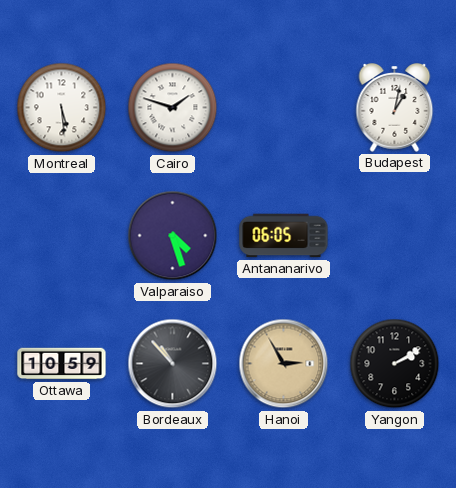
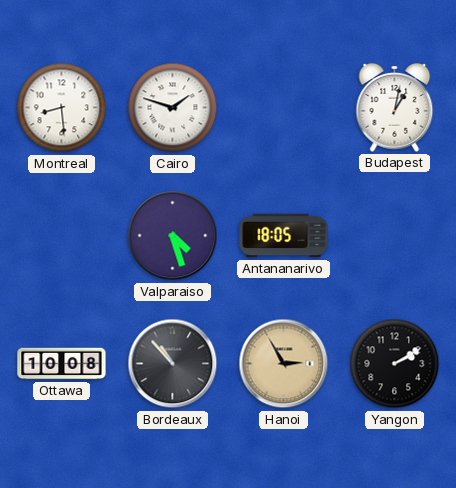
Montreal: 5:29 -> 8:29
Antananarivo: 06:05 -> 18:05
Ottawa: 10:59 -> 10:08
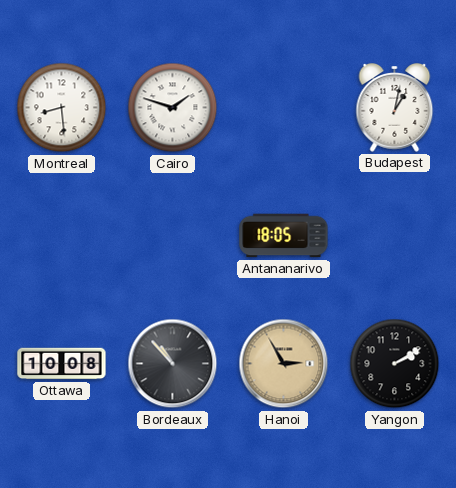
Valparaiso: 4:27 -> none
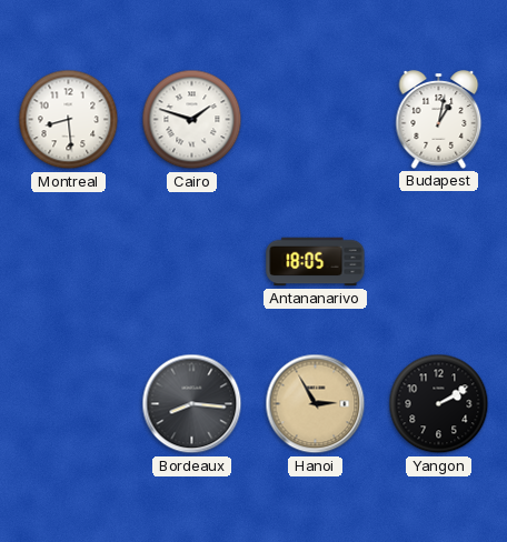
Ottawa: 10:08 -> none
Bordeaux: 10:53 -> 8:16
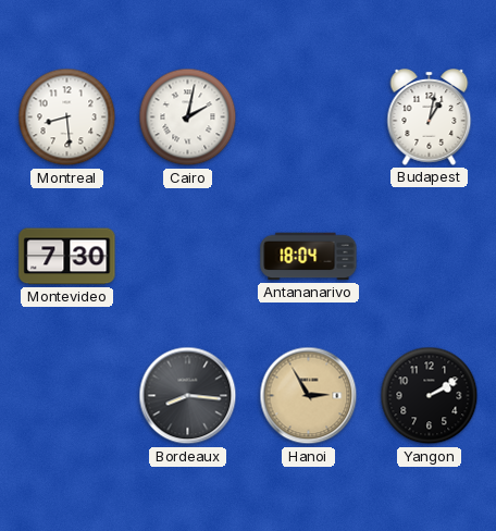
Cairo: 1:48 -> 2:02
Montevideo: none -> 7:30
Antananarivo: 18:05 -> 18:04
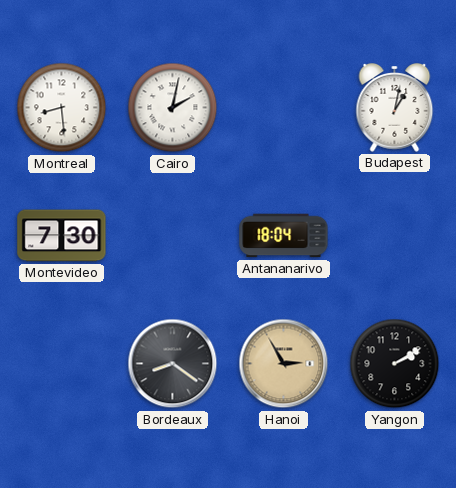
Bordeaux: 8:16 -> 8:21
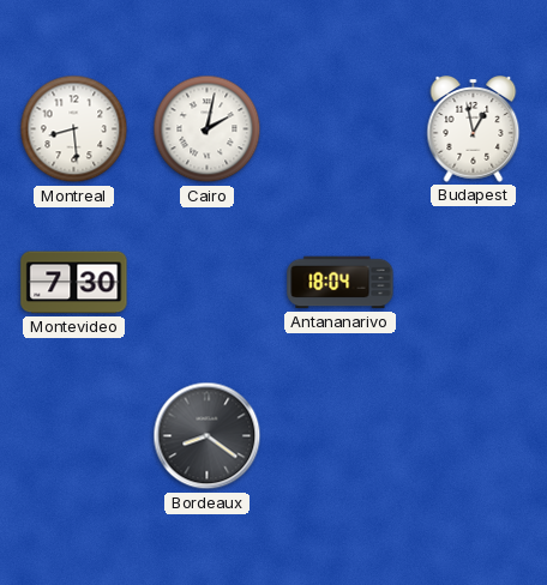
Budapest: 1:02 -> 12:58
Hanoi: 2:55 -> none
Yangon: 2:10 -> none
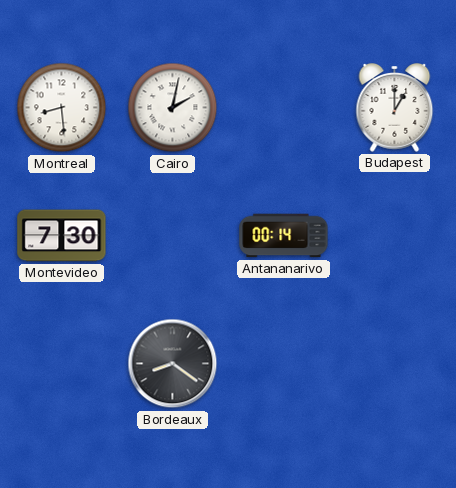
Budapest: 12:58 -> 1:00
Antananarivo: 18:04 -> 00:14
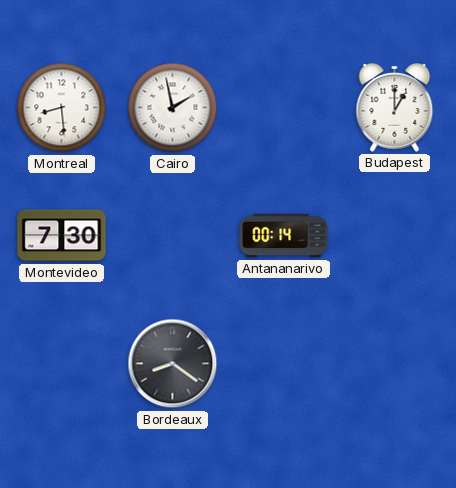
Cairo: 2:02 -> 1:58
